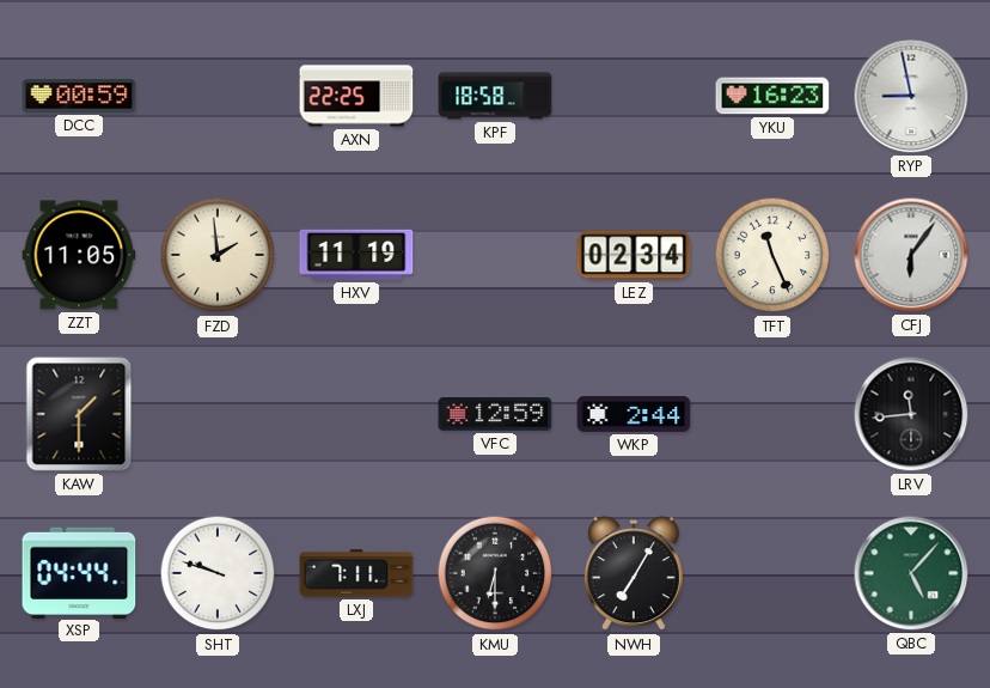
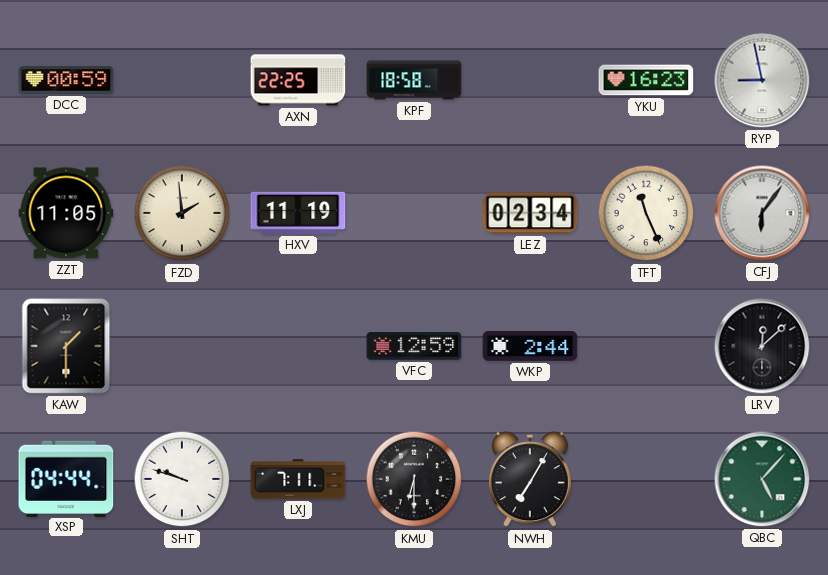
LRV: 11:44 -> 12:08
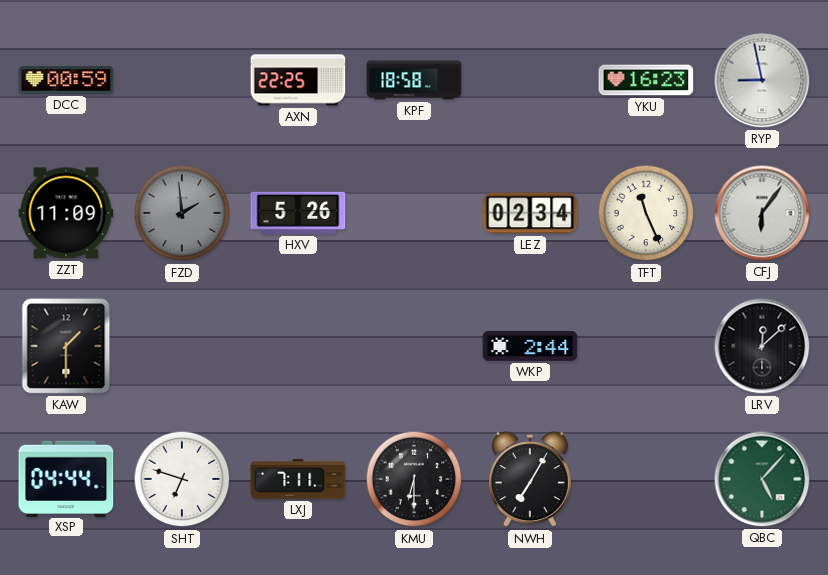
ZZT: 11:05 -> 11:09
FZD dial: cream -> grey
HXV: 11:19 -> 5:26
VFC: 12:59 -> none
SHT: 9:48 -> 6:48
